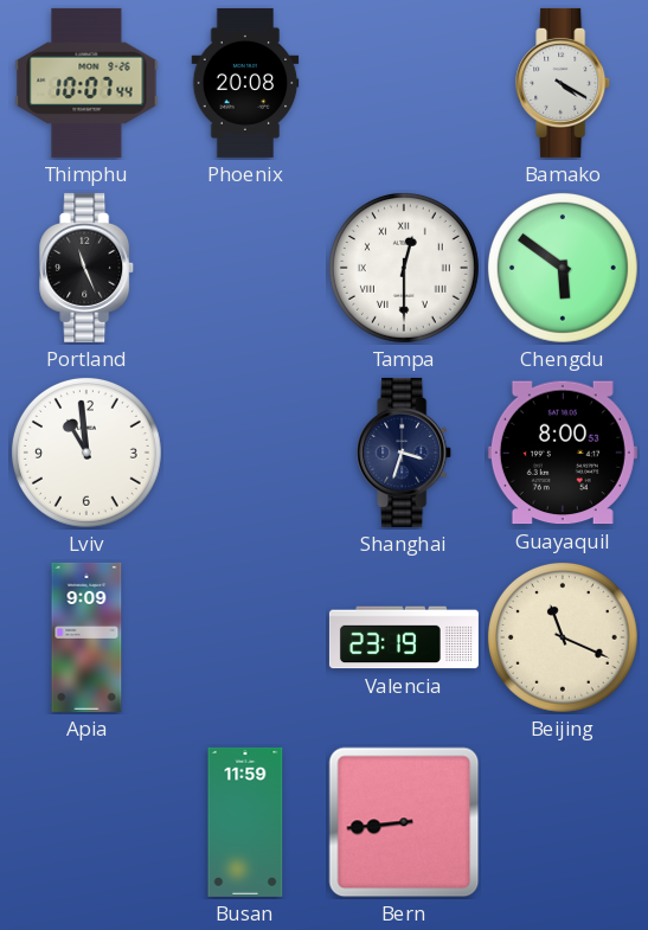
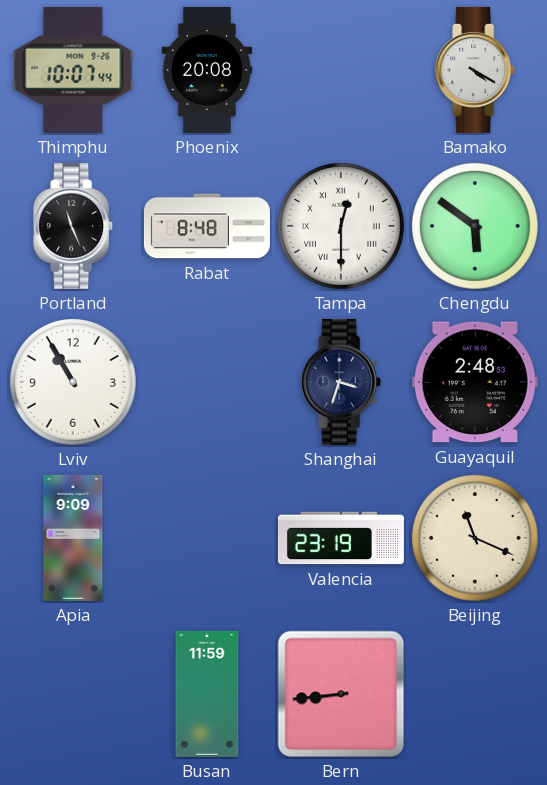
Rabat: none -> 8:48
Lviv: 10:59 -> 10:55
Guayaquil: 8:00 -> 2:48
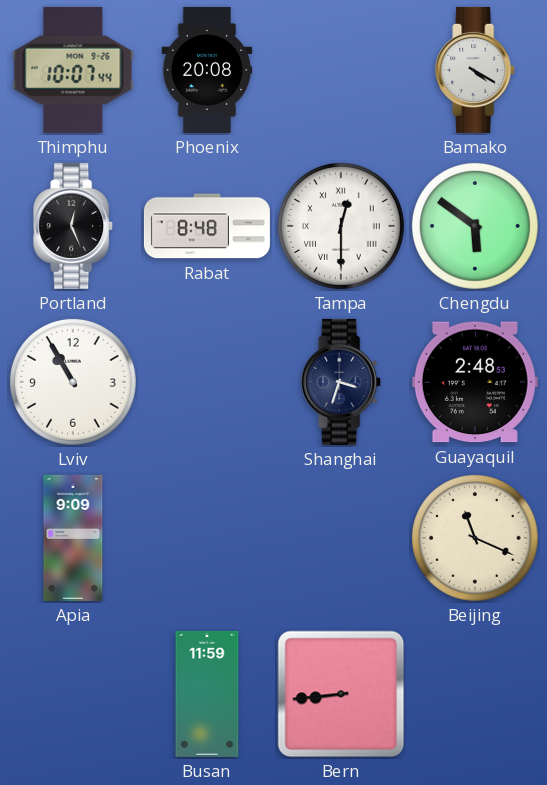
Portland: 11:26 -> 12:26
Valencia: 23:19 -> none
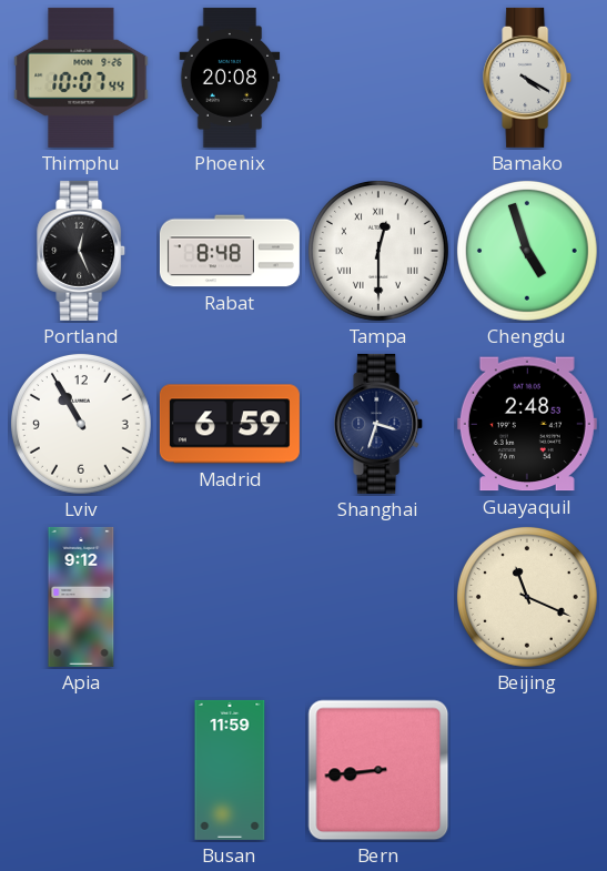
Chengdu: 5:51 -> 4:57
Madrid: none -> 6:59
Apia: 9:09 -> 9:12
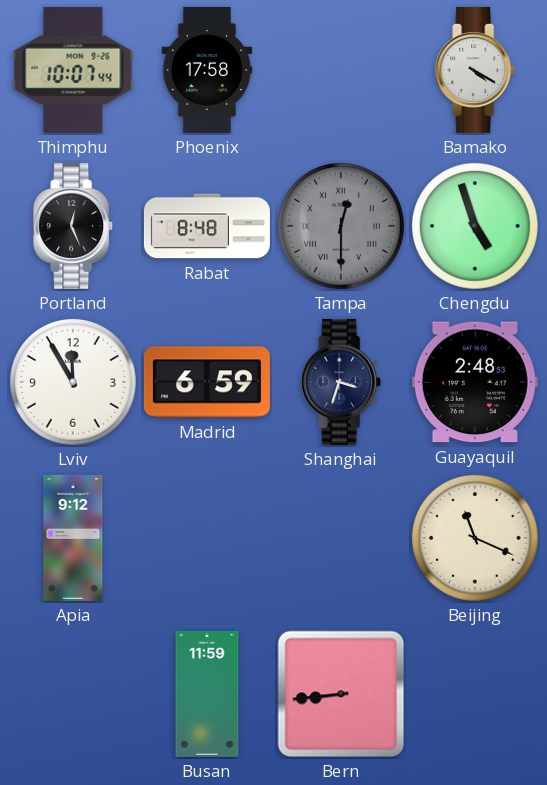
Phoenix: 20:08 -> 17:58
Tampa dial: white -> grey
Lviv: 10:55 -> 11:55
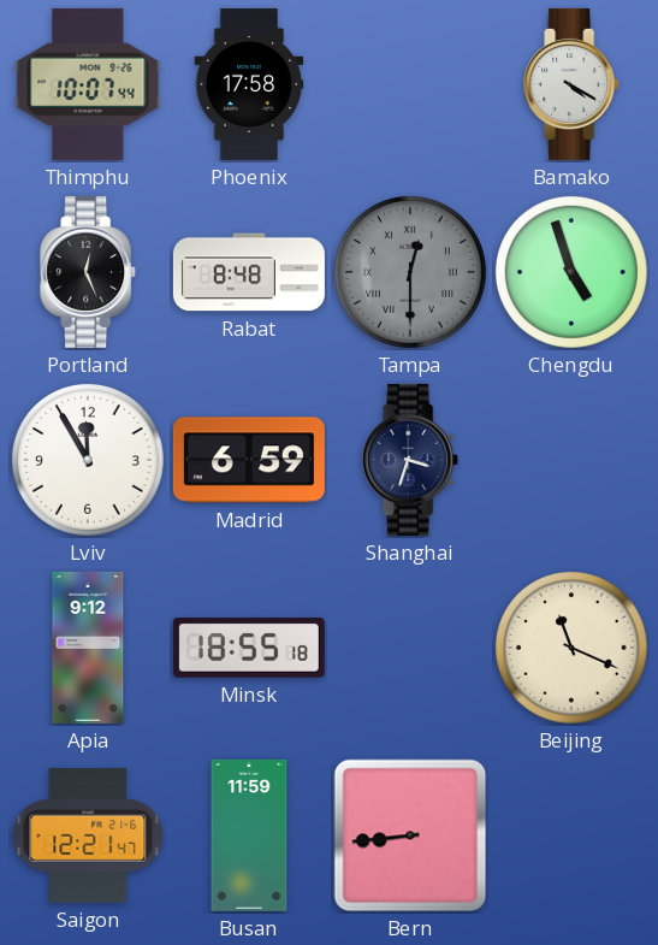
Guayaquil: 2:48 -> none
Minsk: none -> 18:55
Saigon: none -> 12:21
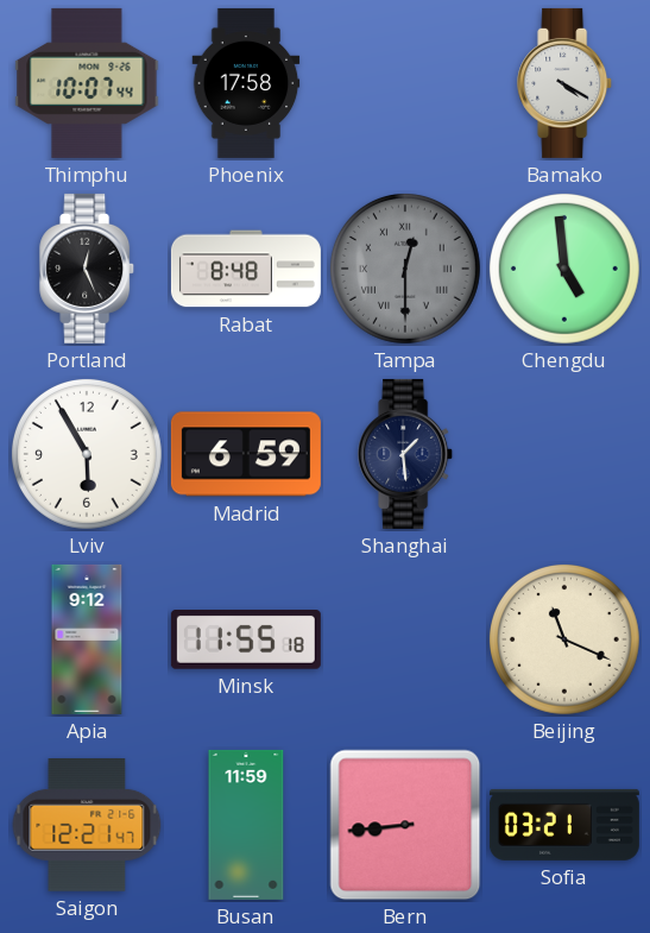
Chengdu: 4:57 -> 4:59
Lviv: 11:55 -> 5:55
Shanghai: 3:33 -> 1:29
Minsk: 18:55 -> 11:55
Sofia: none -> 03:21
